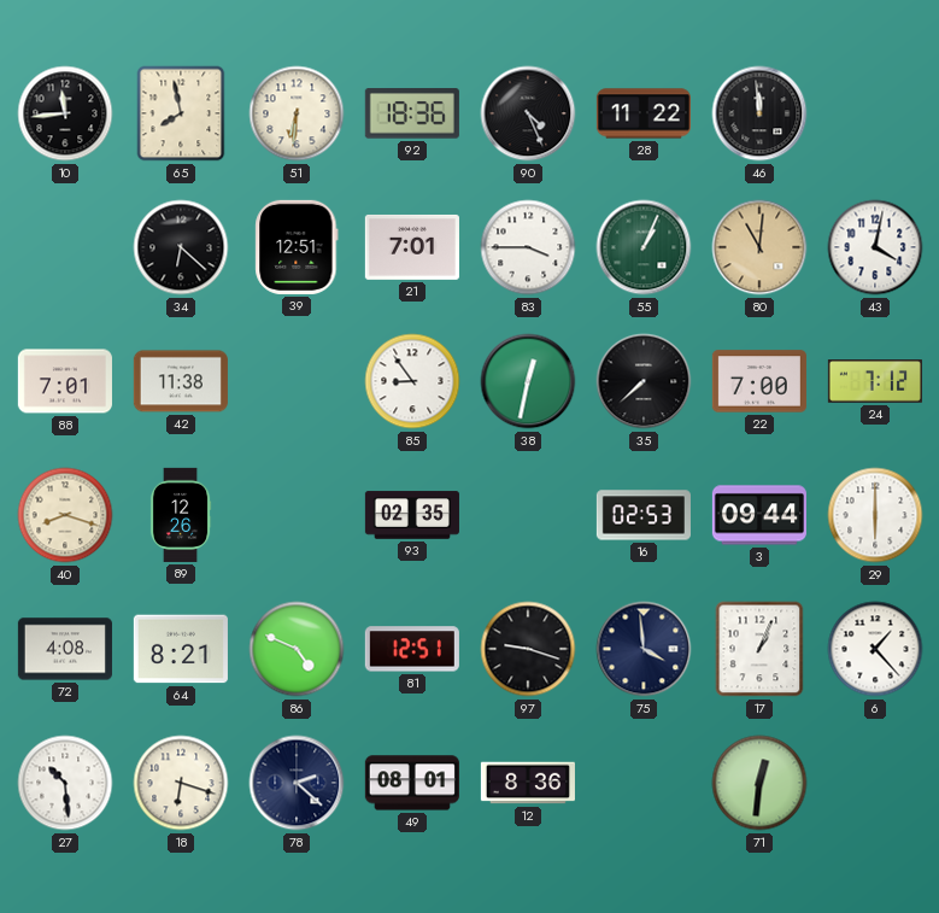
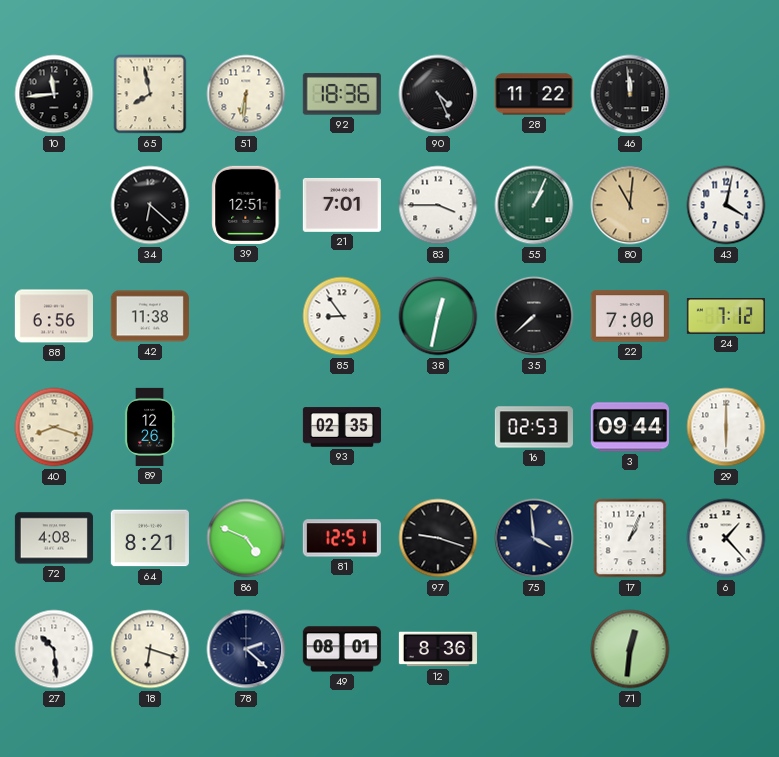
88: 7:01 -> 6:56
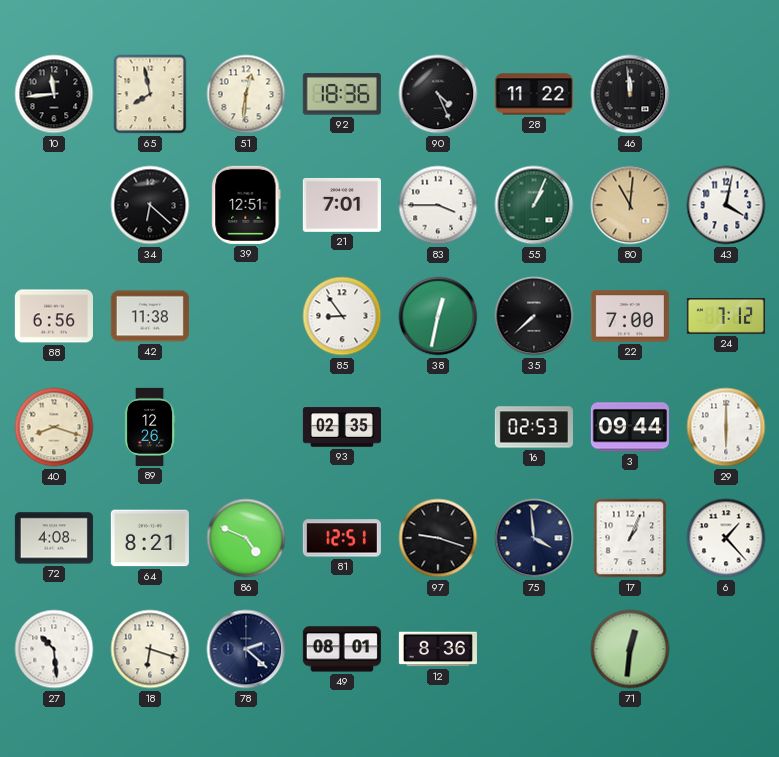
51: 6:31 -> 12:31
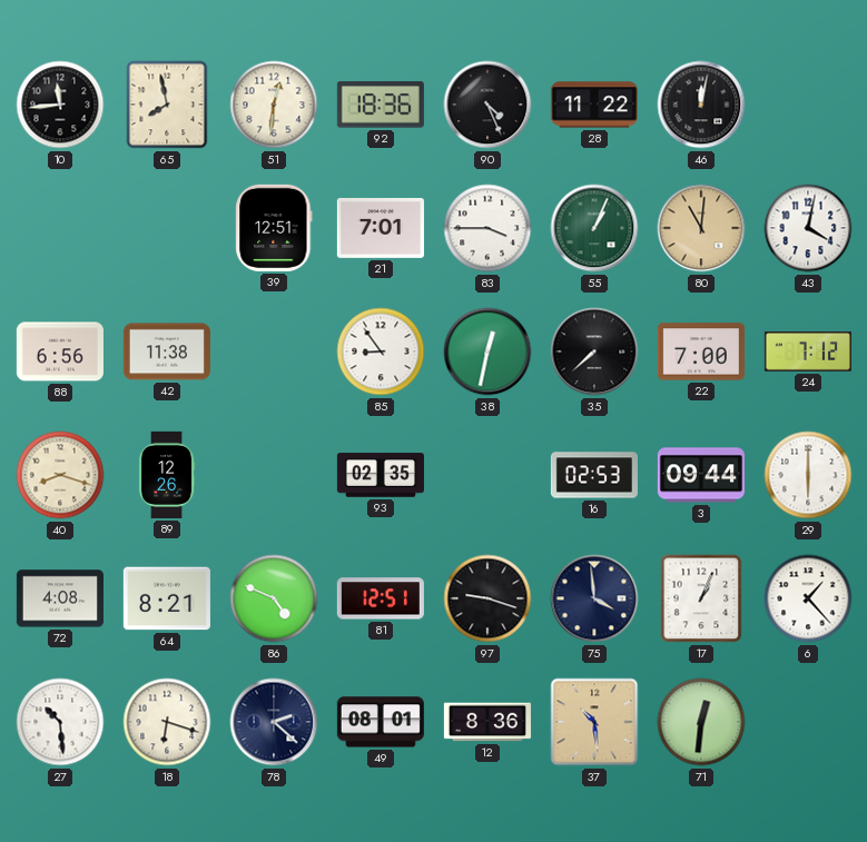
46: 11:59 -> 12:02
34: 6:22 -> none
37: none -> 10:29
